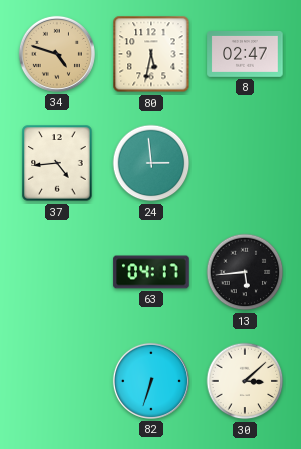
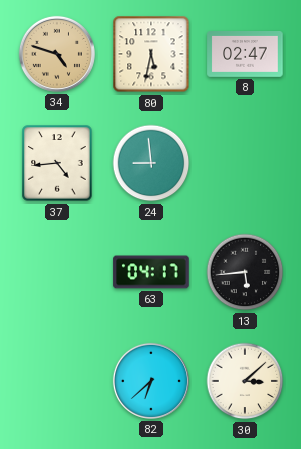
24: 2:59 -> 8:59
82: 6:33 -> 6:38
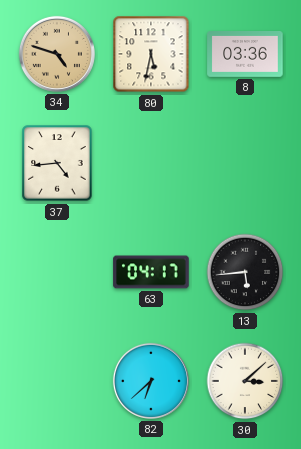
8: 02:47 -> 03:36
24: 8:59 -> none
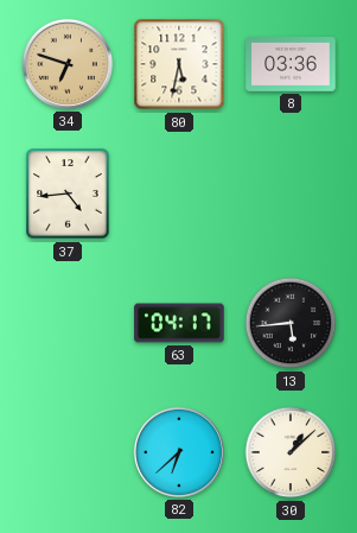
34: 4:48 -> 6:48
30: 3:08 -> 1:08
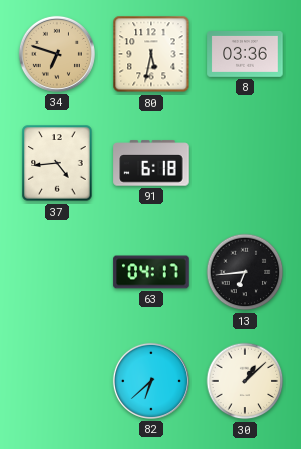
91: none -> 6:18
13: 5:44 -> 6:44
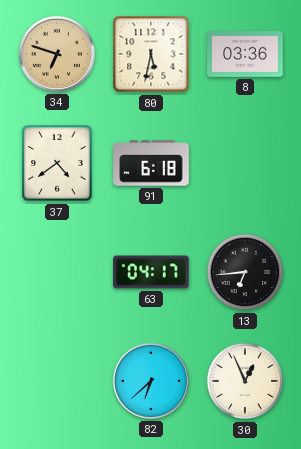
37: 4:44 -> 4:39
30: 1:08 -> 12:56
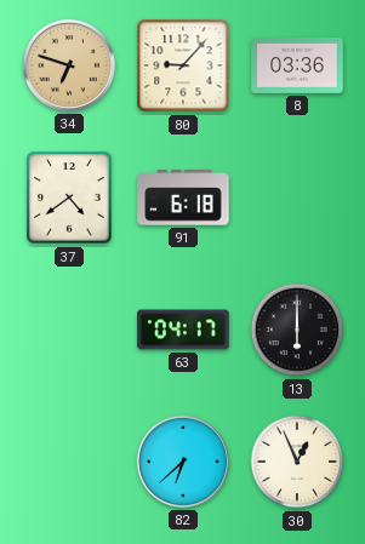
80: 5:32 -> 9:07
13: 6:44 -> 6:00
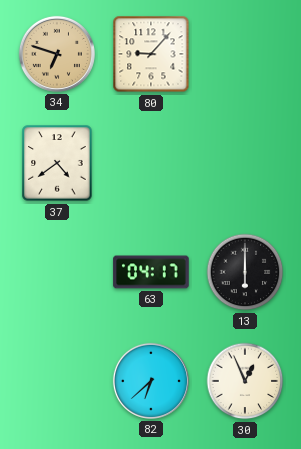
8: 03:36 -> none
91: 6:18 -> none
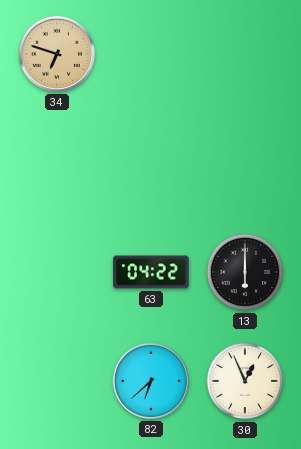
80: 9:07 -> none
37: 4:39 -> none
63: 04:17 -> 04:22
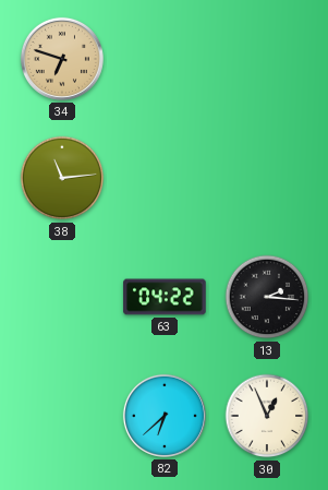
38: none -> 11:14
13: 6:00 -> 2:16
